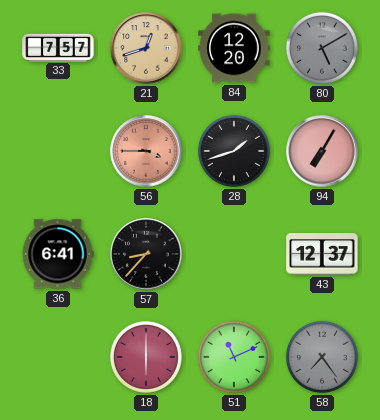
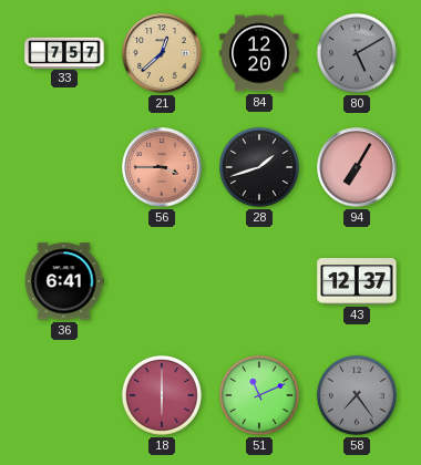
21: 12:42 -> 12:38
57: 8:37 -> none
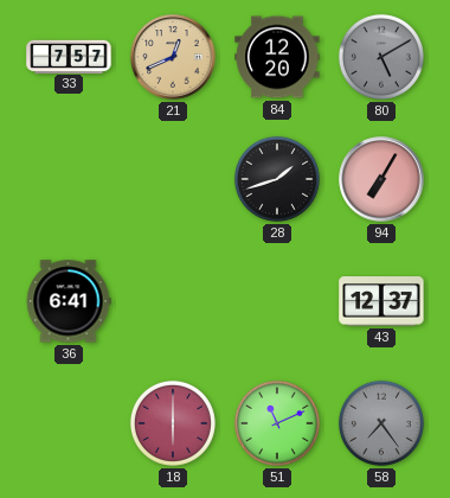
21: 12:38 -> 12:41
56: 3:45 -> none
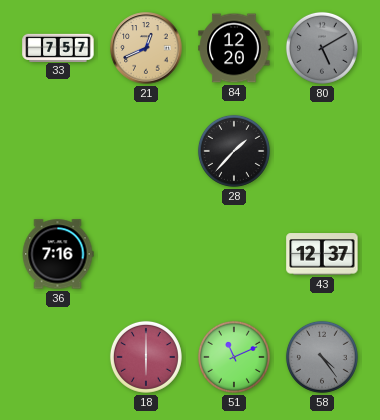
28: 1:42 -> 1:37
94: 7:05 -> none
36: 6:41 -> 7:16
58: 7:24 -> 4:24
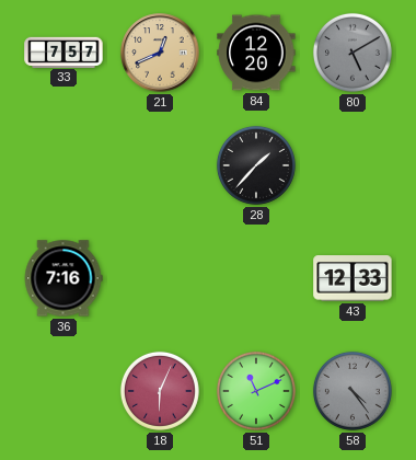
43: 12:37 -> 12:33
18: 6:00 -> 6:04
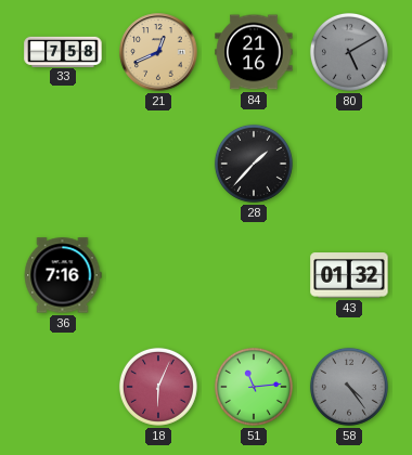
33: 7:57 -> 7:58
84: 12:20 -> 21:16
43: 12:33 -> 01:32
51: 11:11 -> 11:14
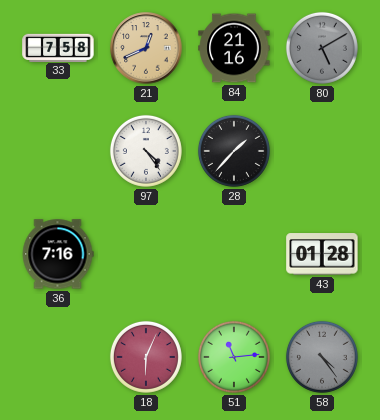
97: none -> 4:24
43: 01:32 -> 01:28
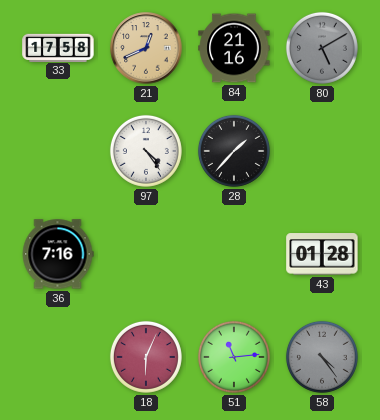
33: 7:58 -> 17:58
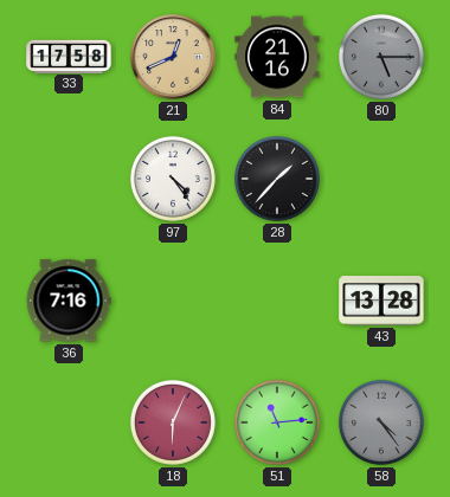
80: 5:10 -> 5:15
43: 01:28 -> 13:28
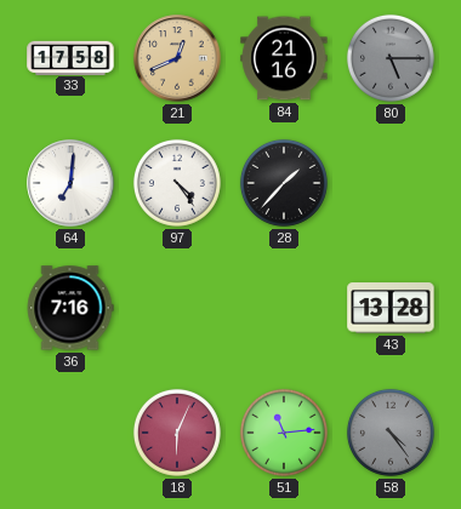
64: none -> 7:01
